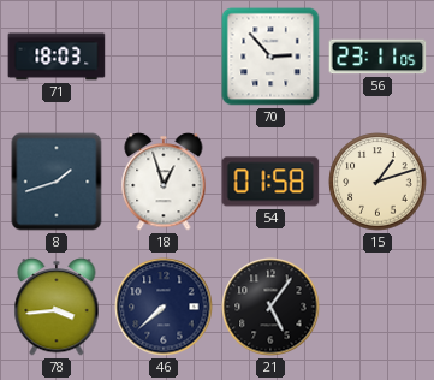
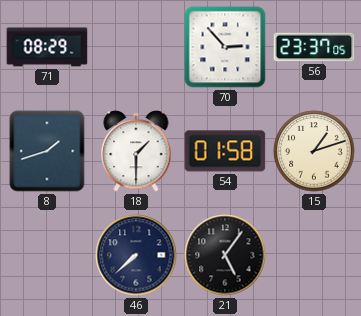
71: 18:03 -> 08:29
56: 23:11 -> 23:37
18: 12:57 -> 1:30
78: 3:44 -> none
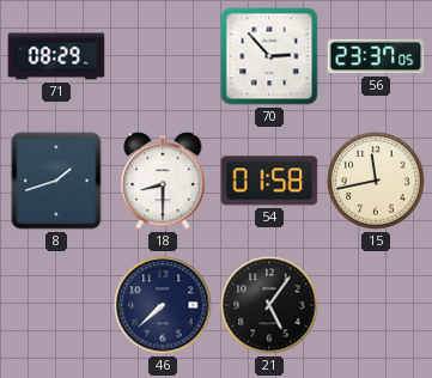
18: 1:30 -> 8:30
15: 1:12 -> 11:43
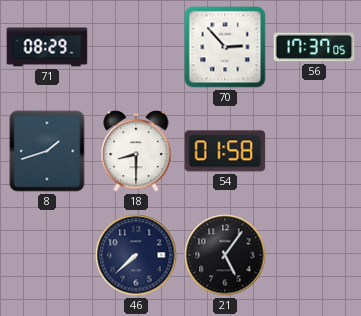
56: 23:37 -> 17:37
15: 11:43 -> none
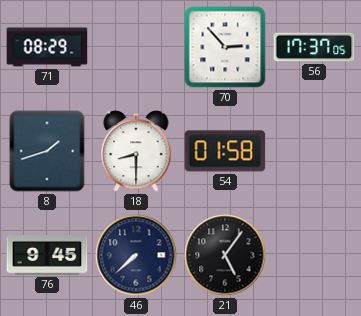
76: none -> 9:45
